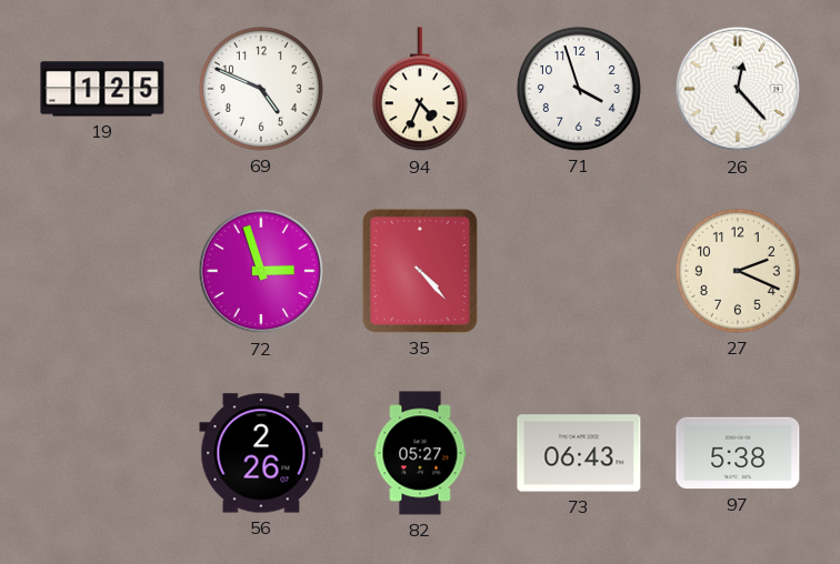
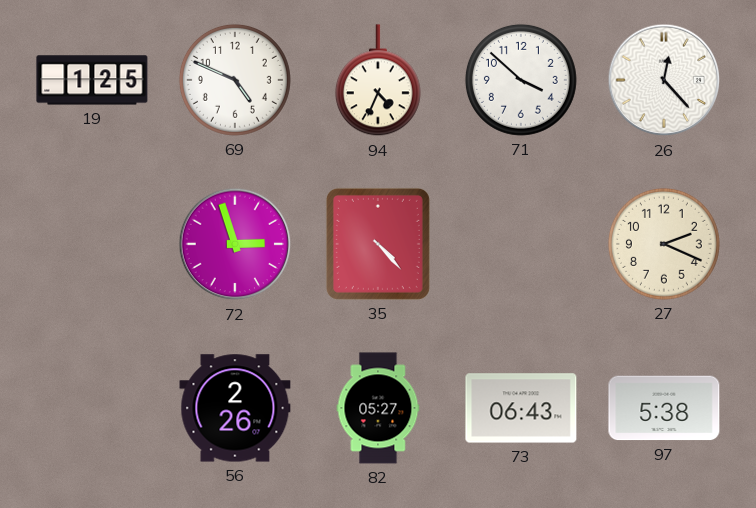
71: 3:57 -> 3:52
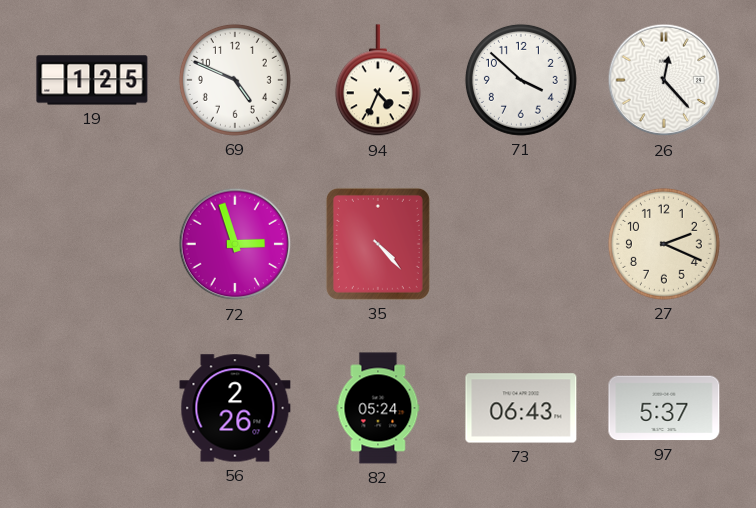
82: 05:27 -> 05:24
97: 5:38 -> 5:37
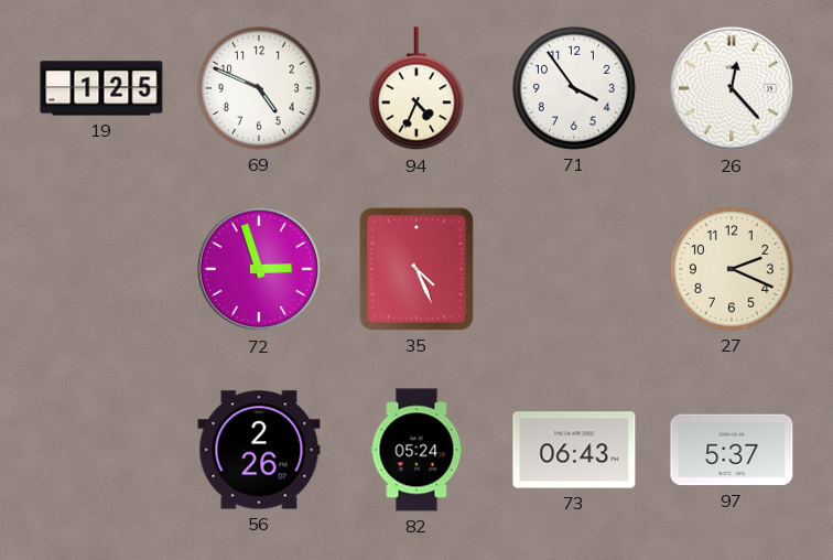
71: 3:52 -> 3:54
35: 4:23 -> 4:26
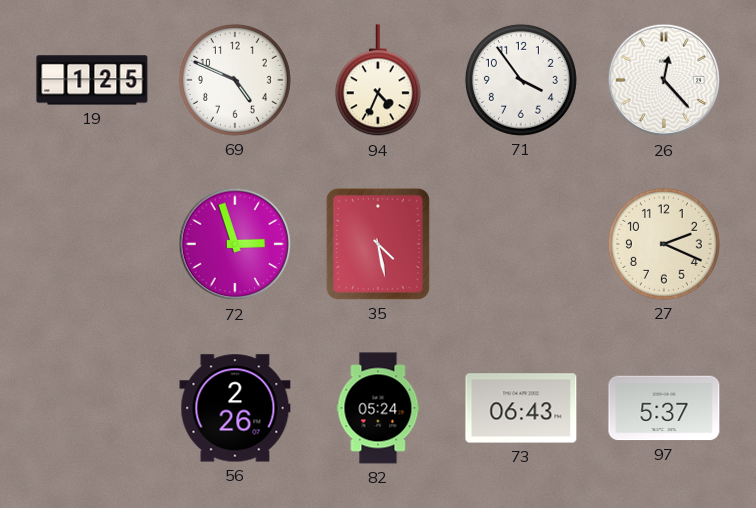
35: 4:26 -> 4:28
